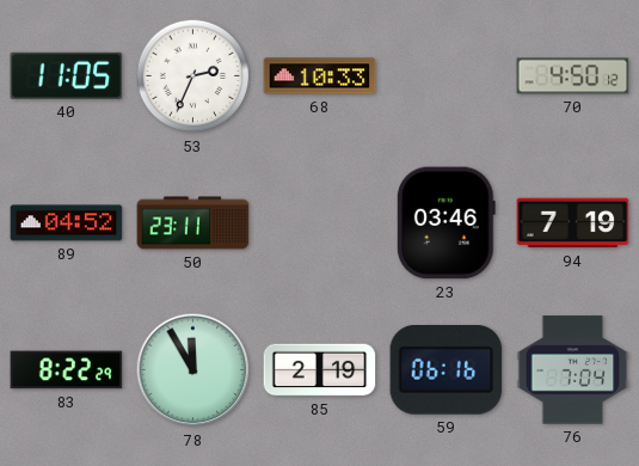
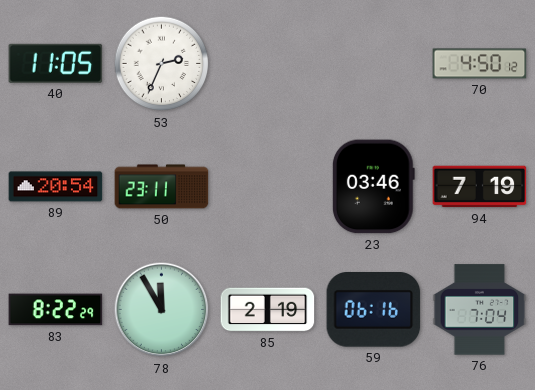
68: 10:33 -> none
89: 04:52 -> 20:54
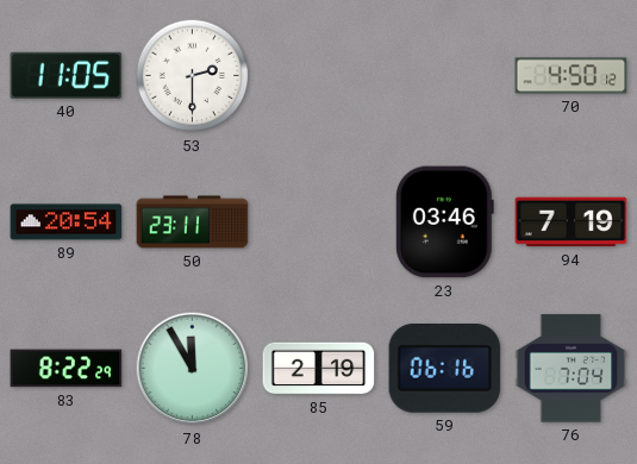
53: 2:34 -> 2:30
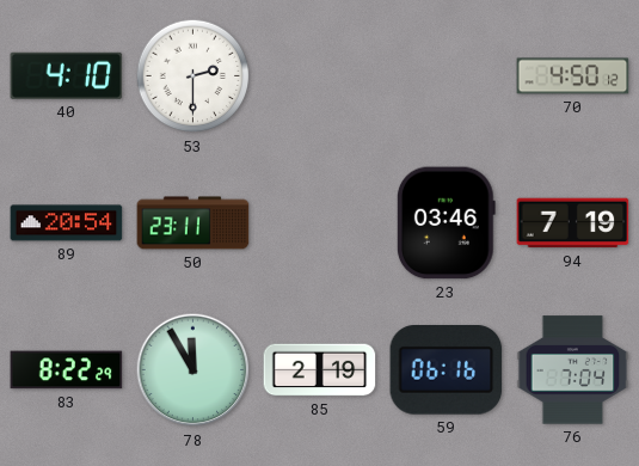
40: 11:05 -> 4:10
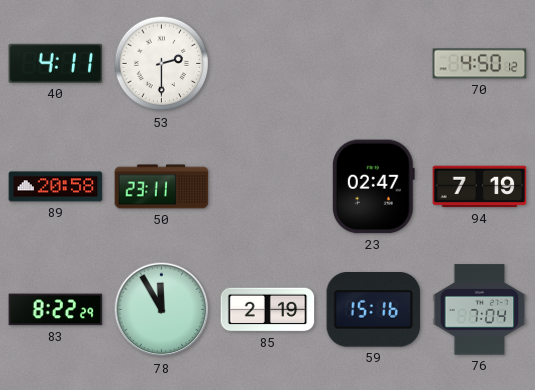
40: 4:10 -> 4:11
89: 20:54 -> 20:58
23: 03:46 -> 02:47
59: 06:16 -> 15:16
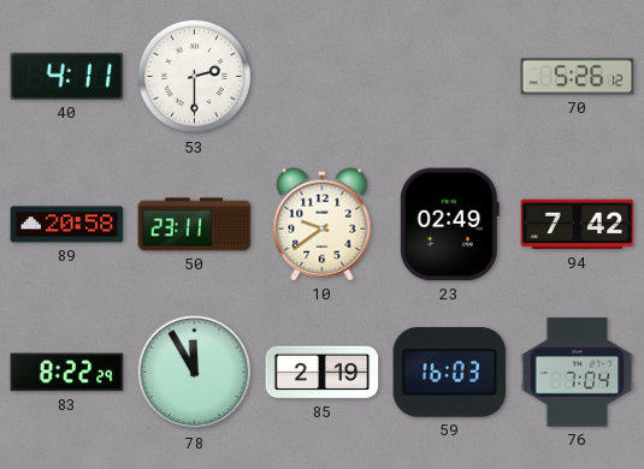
70: 4:50 -> 5:26
10: none -> 9:39
23: 02:47 -> 02:49
94: 7:19 -> 7:42
59: 15:16 -> 16:03
